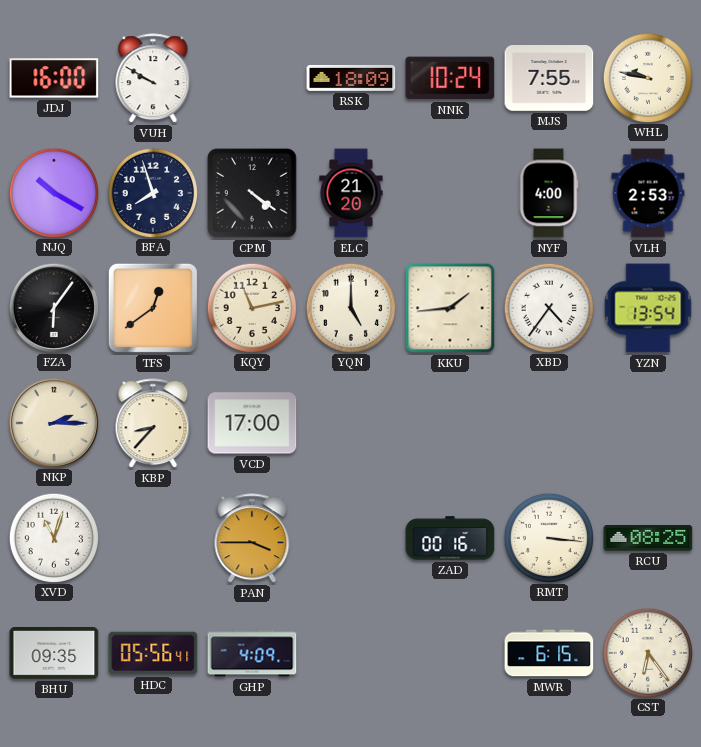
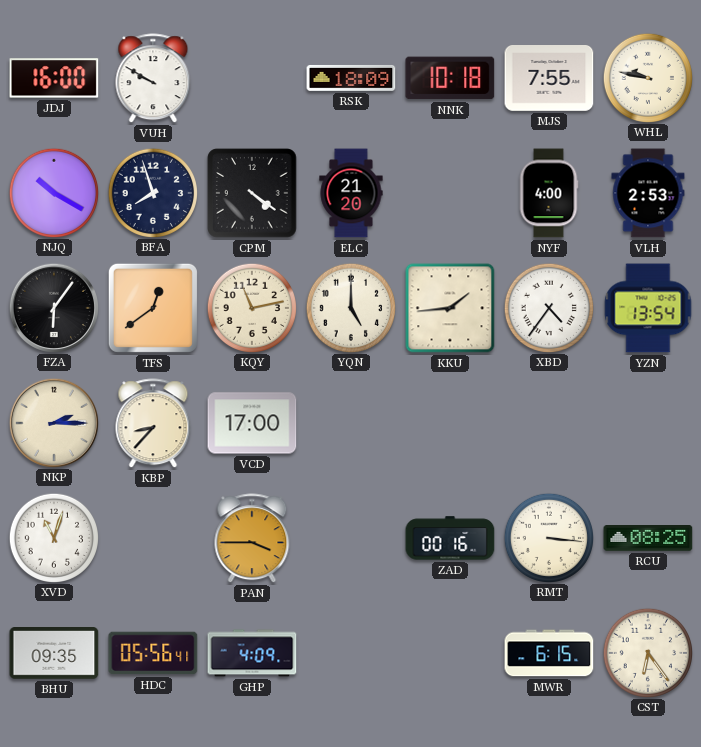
NNK: 10:24 -> 10:18
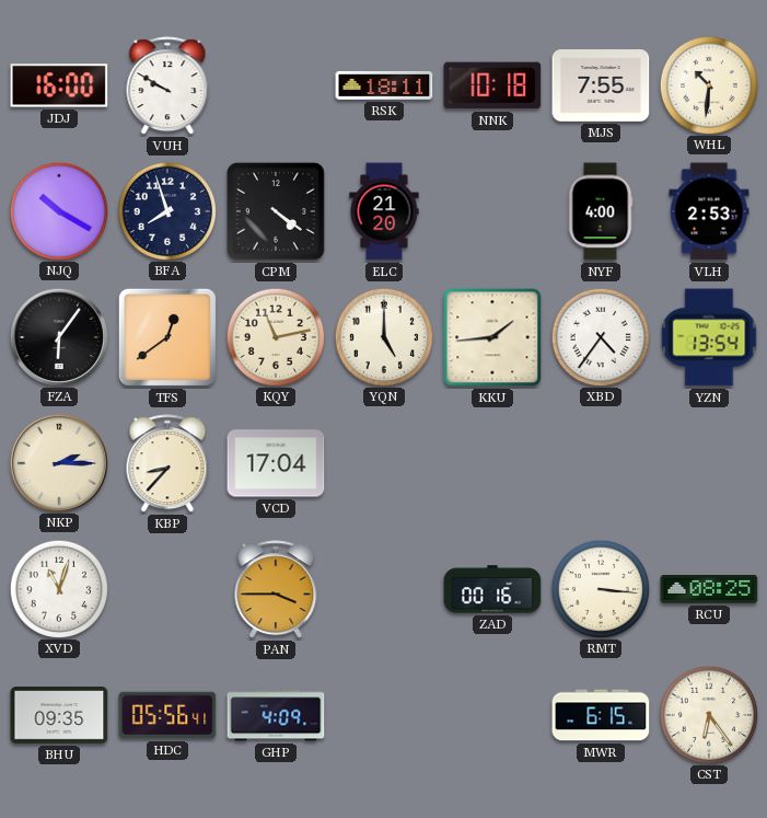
RSK: 18:09 -> 18:11
WHL: 9:47 -> 10:31
VCD: 17:00 -> 17:04
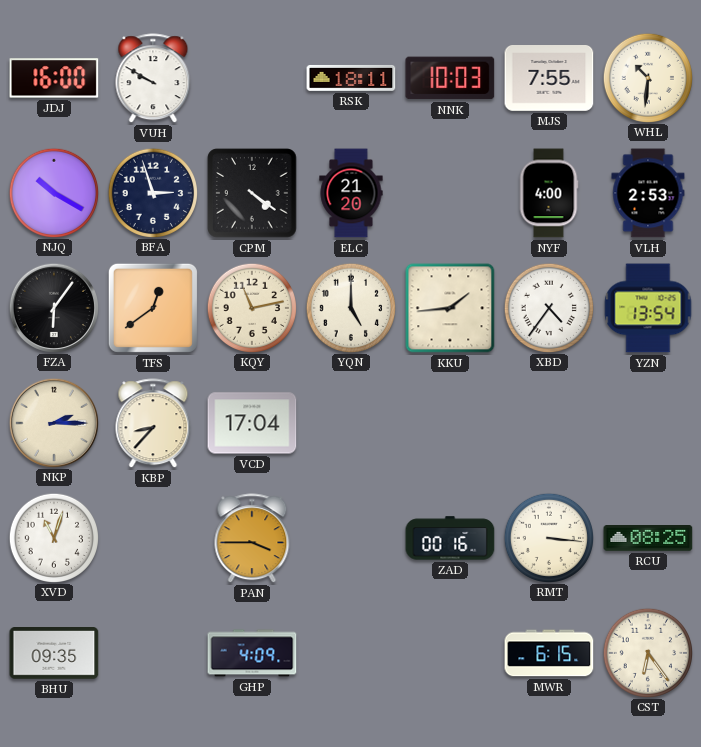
NNK: 10:18 -> 10:03
BFA: 7:57 -> 2:57
HDC: 05:56 -> none
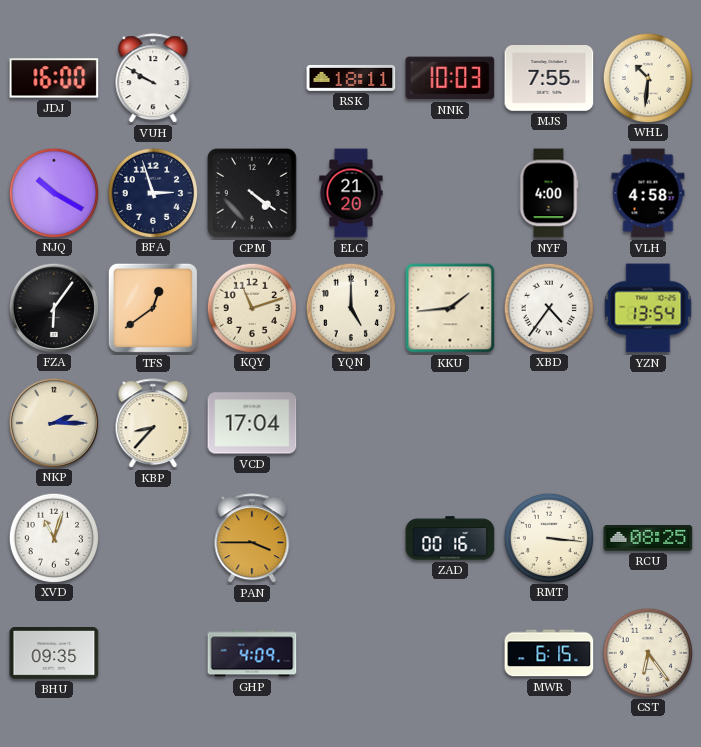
VLH: 2:53 -> 4:58
KQY: 11:13 -> 11:12
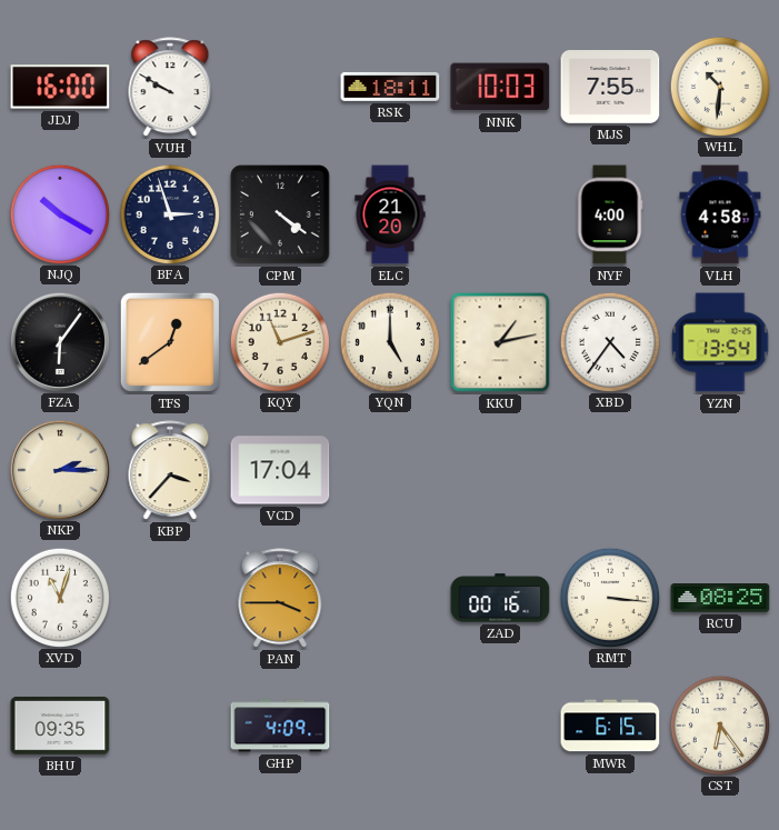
KKU: 1:44 -> 1:13
KBP: 8:37 -> 3:37
